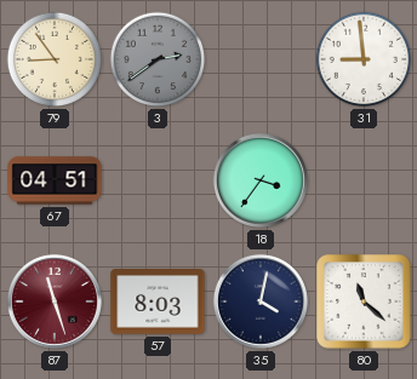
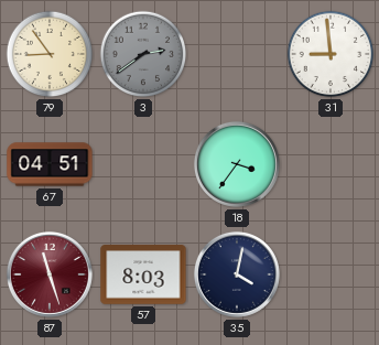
80: 11:22 -> none
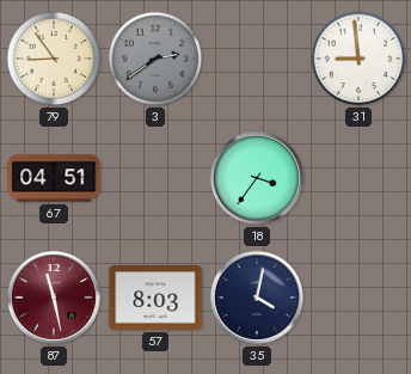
87: 11:27 -> 11:28
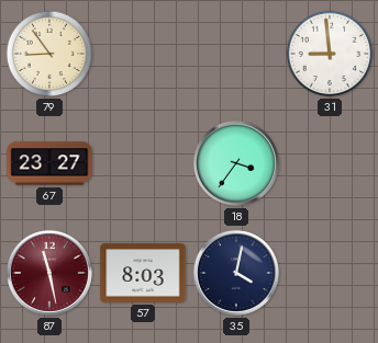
3: 2:39 -> none
67: 04:51 -> 23:27
